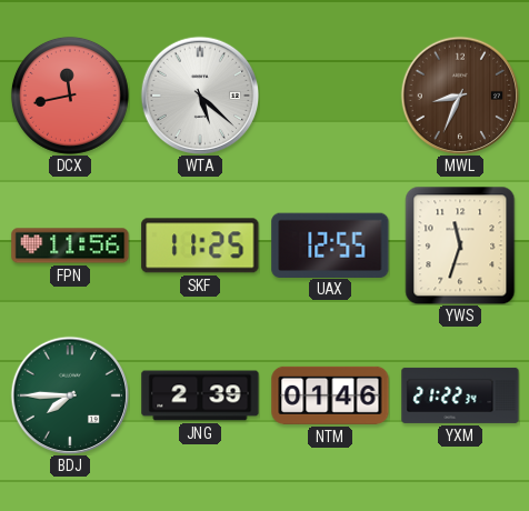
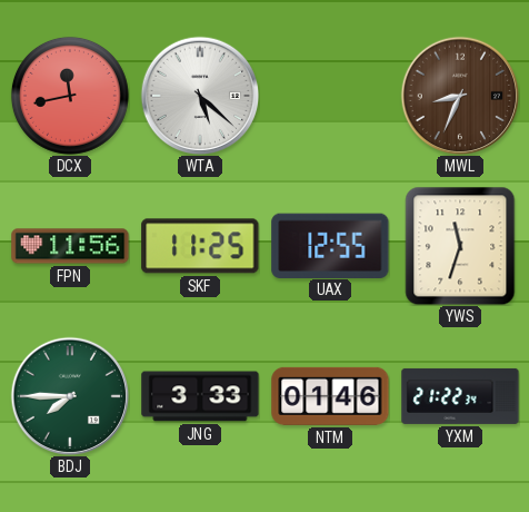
JNG: 2:39 -> 3:33
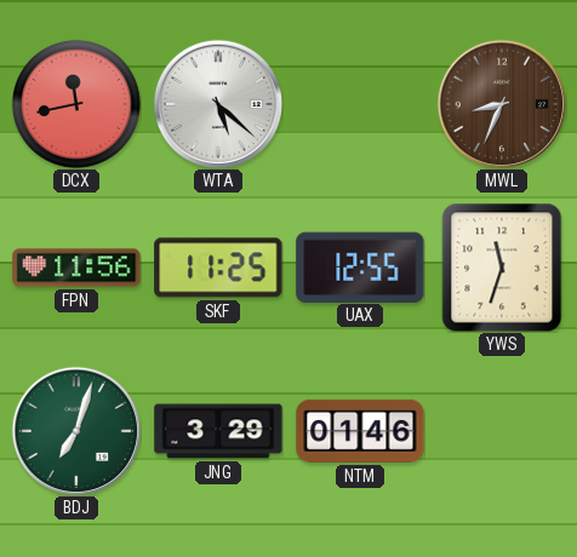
BDJ: 7:45 -> 7:03
JNG: 3:33 -> 3:29
YXM: 21:22 -> none
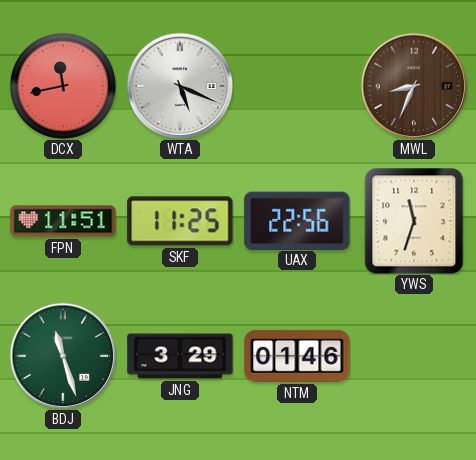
WTA: 5:22 -> 5:19
FPN: 11:56 -> 11:51
UAX: 12:55 -> 22:56
BDJ: 7:03 -> 11:27
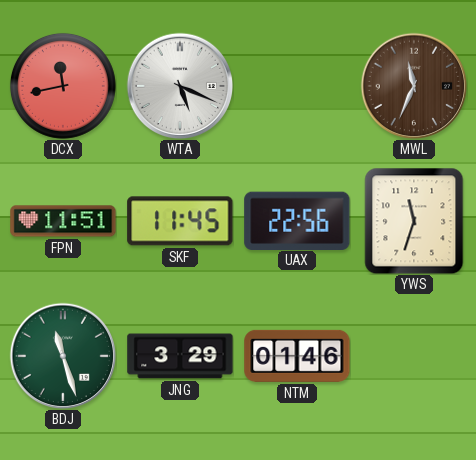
MWL: 8:34 -> 11:34
SKF: 11:25 -> 11:45
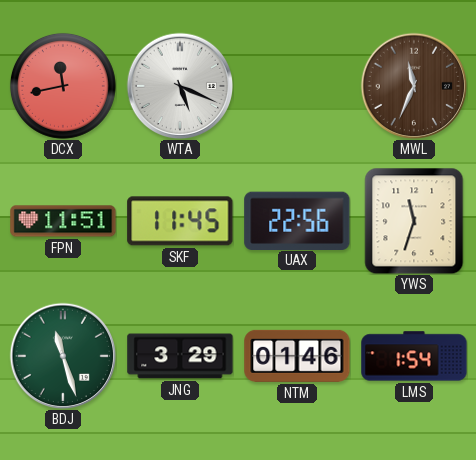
LMS: none -> 1:54
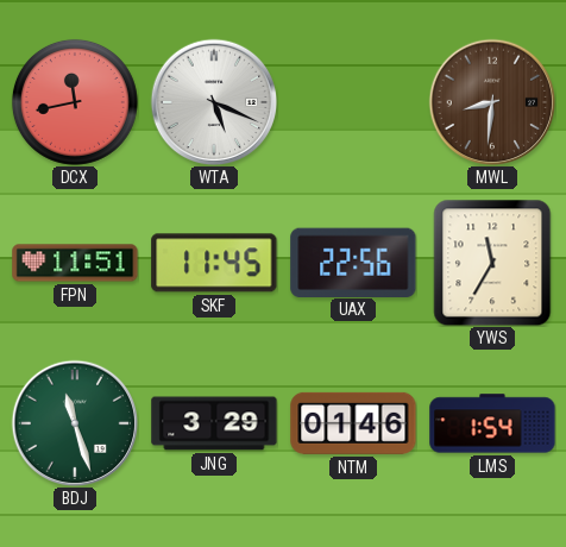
MWL: 11:34 -> 8:31
YWS: 11:33 -> 11:35
